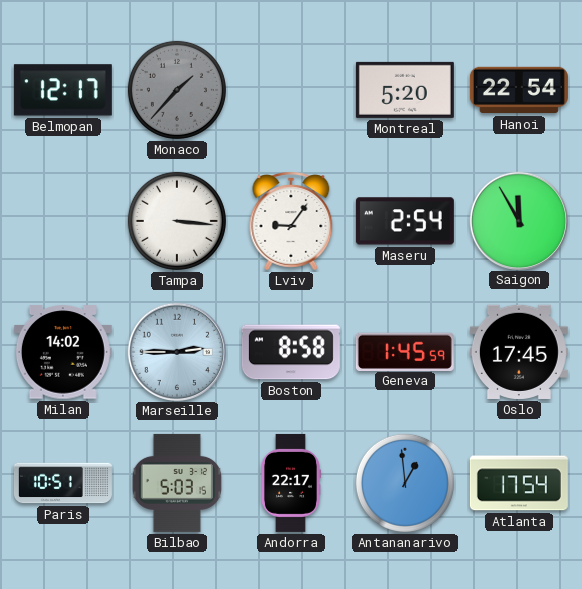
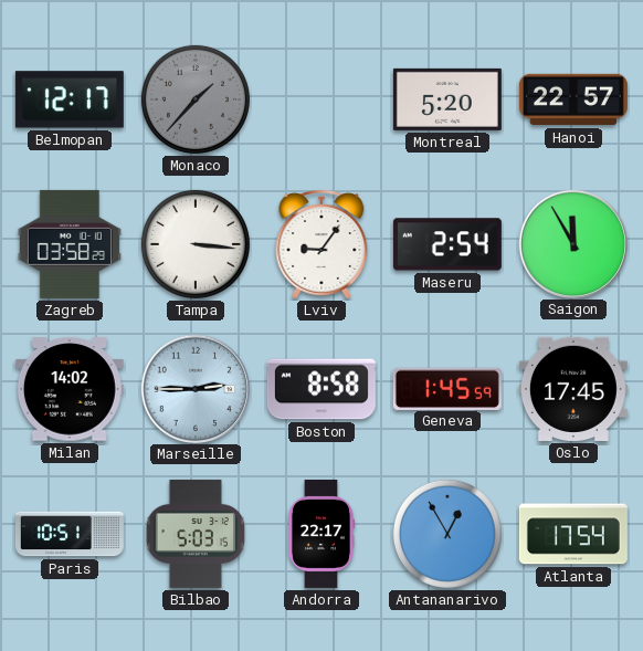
Hanoi: 22:54 -> 22:57
Zagreb: none -> 03:58
Antananarivo: 12:59 -> 12:55
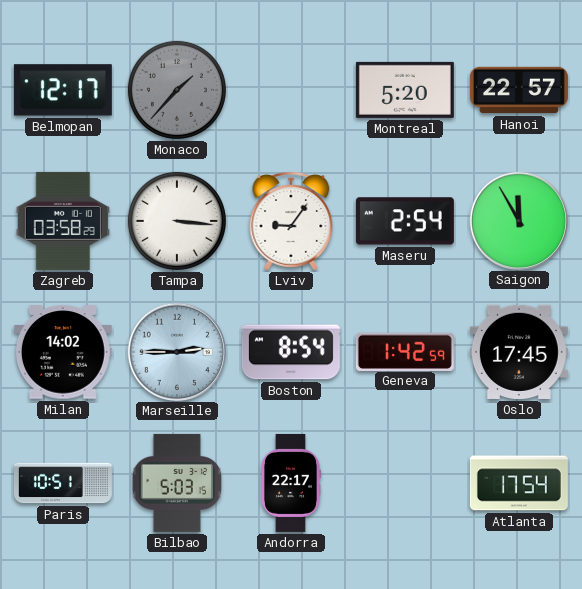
Boston: 8:58 -> 8:54
Geneva: 1:45 -> 1:42
Antananarivo: 12:55 -> none
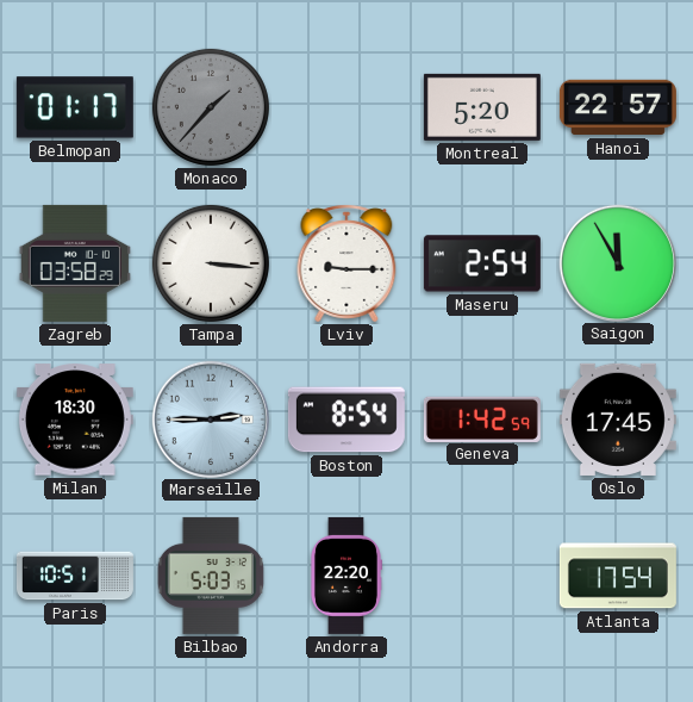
Belmopan: 12:17 -> 01:17
Lviv: 9:06 -> 9:15
Milan: 14:02 -> 18:30
Andorra: 22:17 -> 22:20
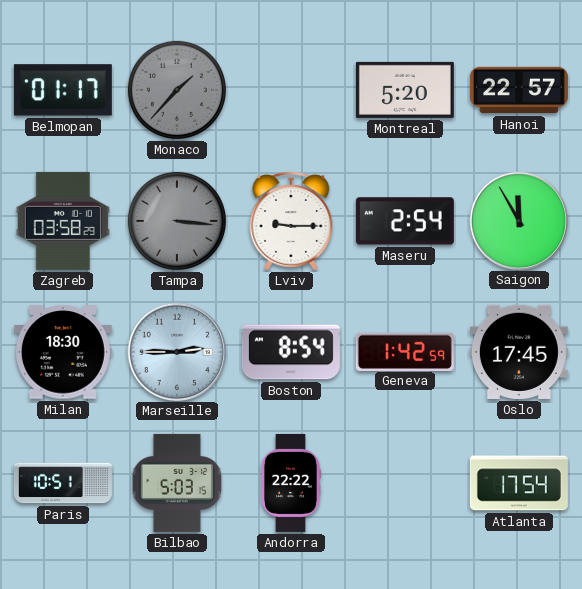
Tampa dial: white -> grey
Andorra: 22:20 -> 22:22
